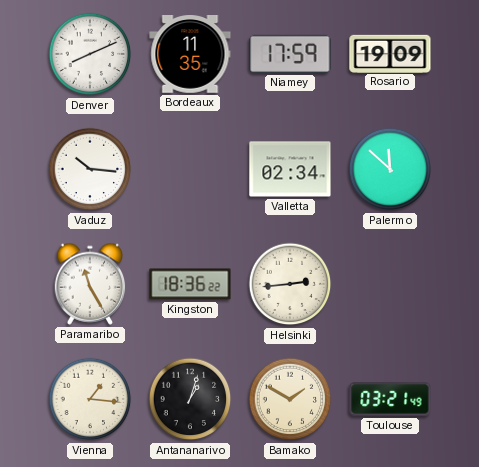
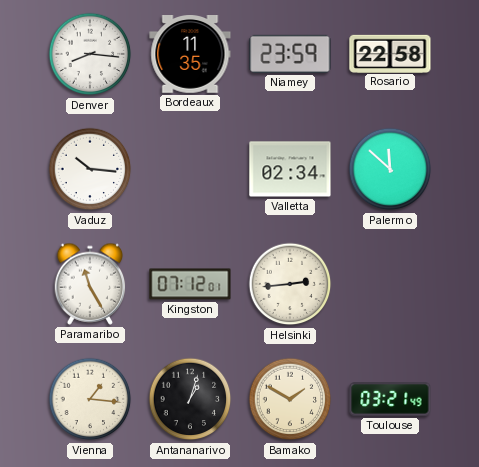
Denver: 8:11 -> 8:16
Niamey: 17:59 -> 23:59
Rosario: 19:09 -> 22:58
Kingston: 18:36 -> 07:12
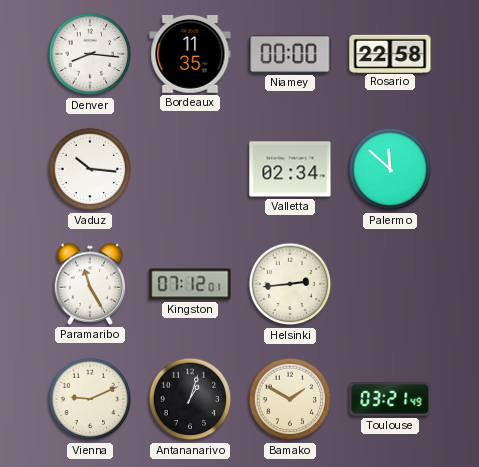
Niamey: 23:59 -> 00:00
Vienna: 1:16 -> 9:11
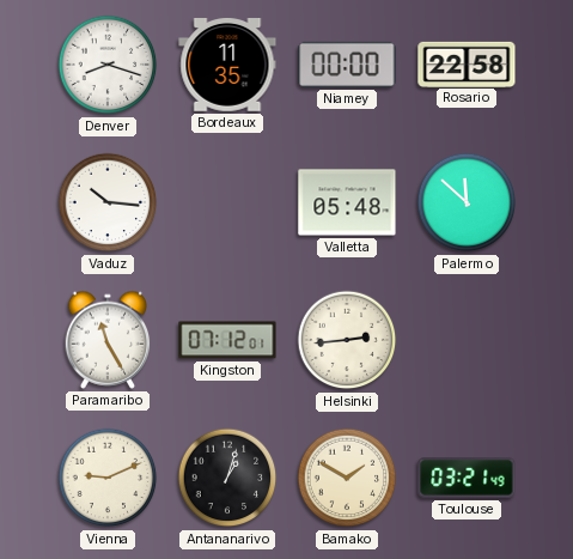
Denver: 8:16 -> 8:18
Valletta: 02:34 -> 05:48
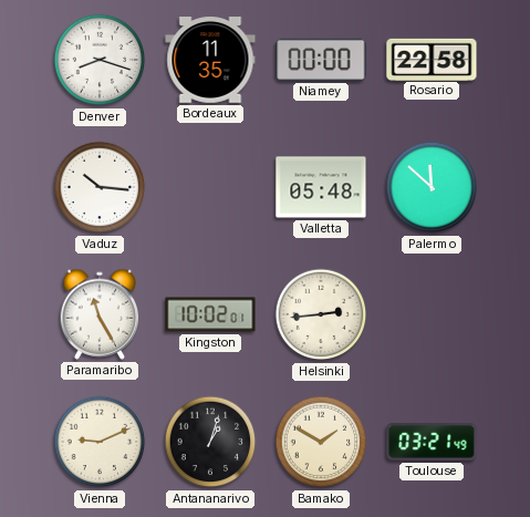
Kingston: 07:12 -> 10:02
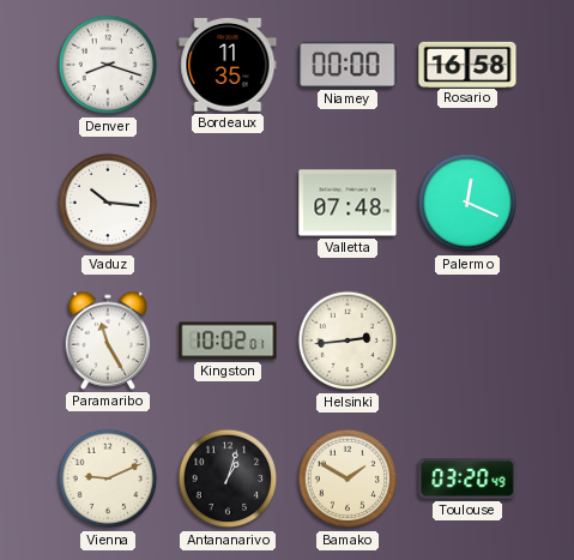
Rosario: 22:58 -> 16:58
Valletta: 05:48 -> 07:48
Palermo: 11:52 -> 12:19
Toulouse: 03:21 -> 03:20
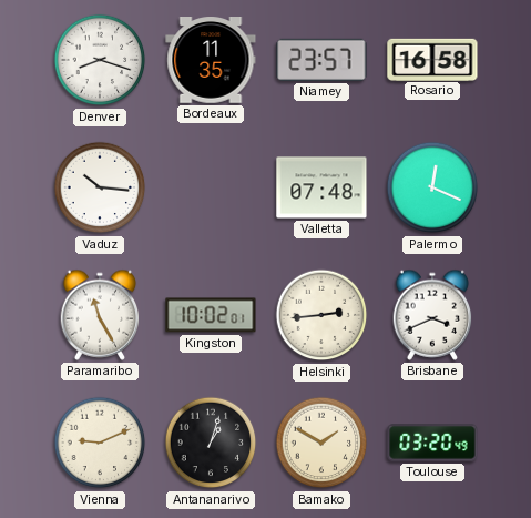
Niamey: 00:00 -> 23:57
Brisbane: none -> 3:41
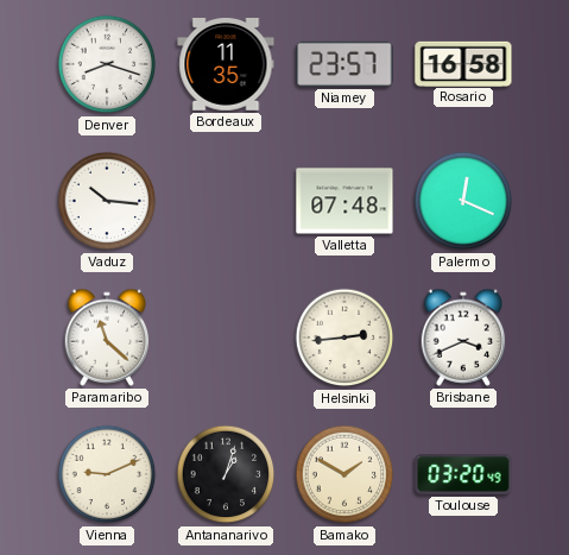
Paramaribo: 11:25 -> 11:22
Kingston: 10:02 -> none
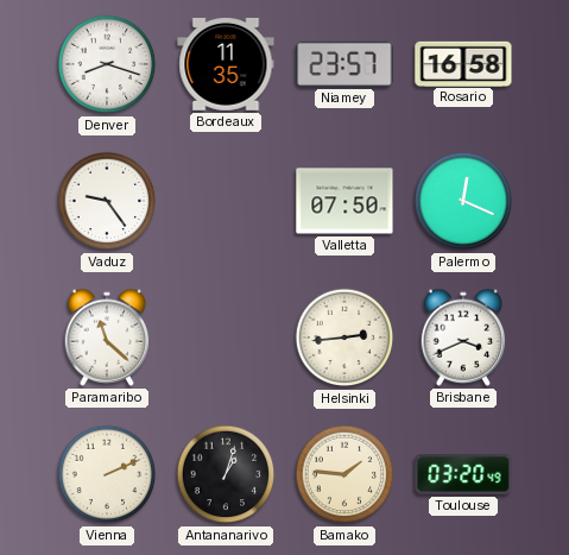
Vaduz: 10:16 -> 9:24
Valletta: 07:48 -> 07:50
Vienna: 9:11 -> 2:11
Bamako: 1:50 -> 1:46
